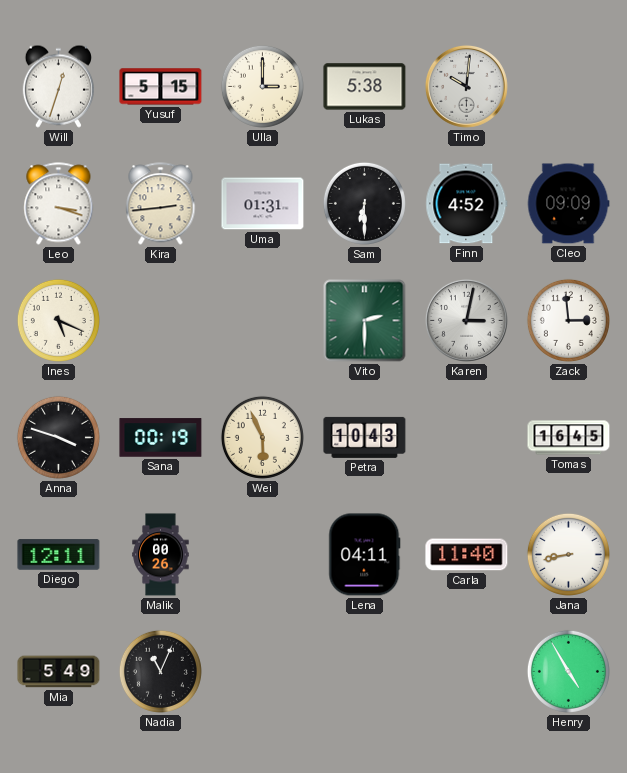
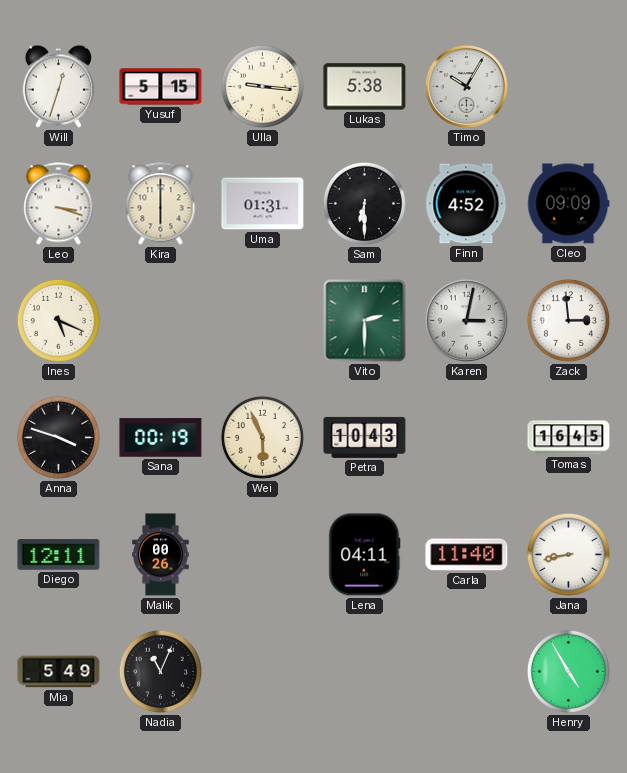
Ulla: 3:00 -> 9:16
Timo: 10:01 -> 10:05
Kira: 2:44 -> 6:00
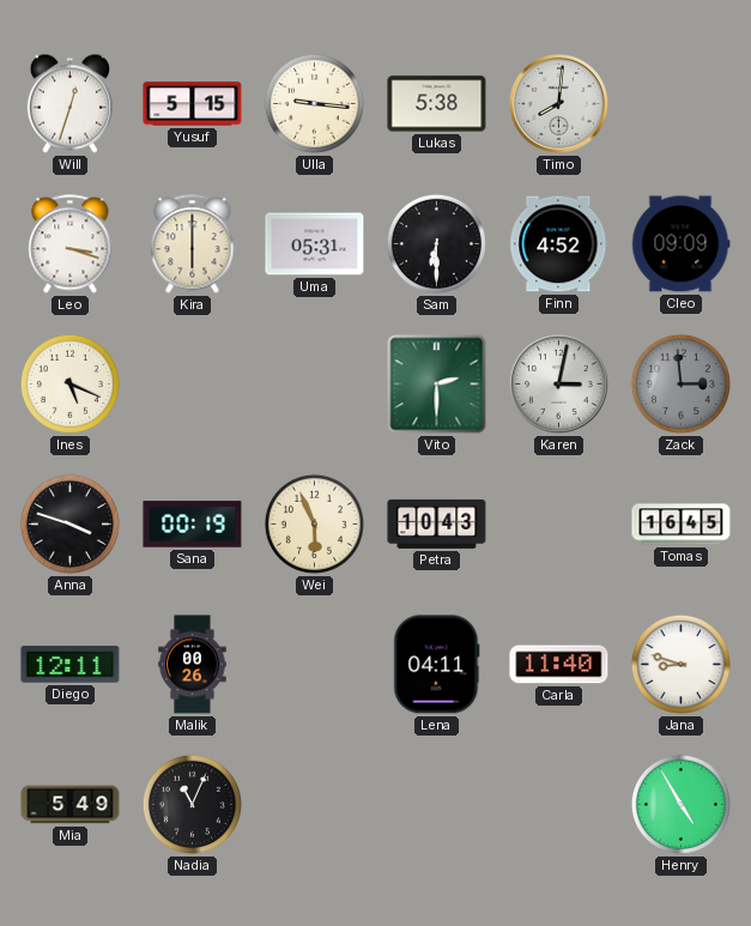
Timo: 10:05 -> 8:01
Uma: 01:31 -> 05:31
Zack dial: white -> grey
Jana: 8:43 -> 8:48
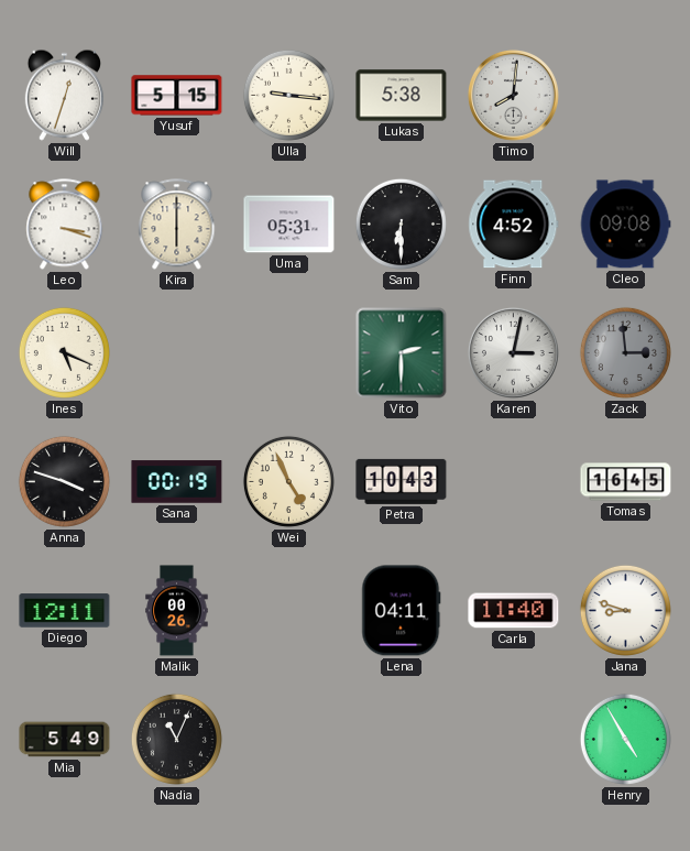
Cleo: 09:09 -> 09:08
Wei: 5:56 -> 4:56
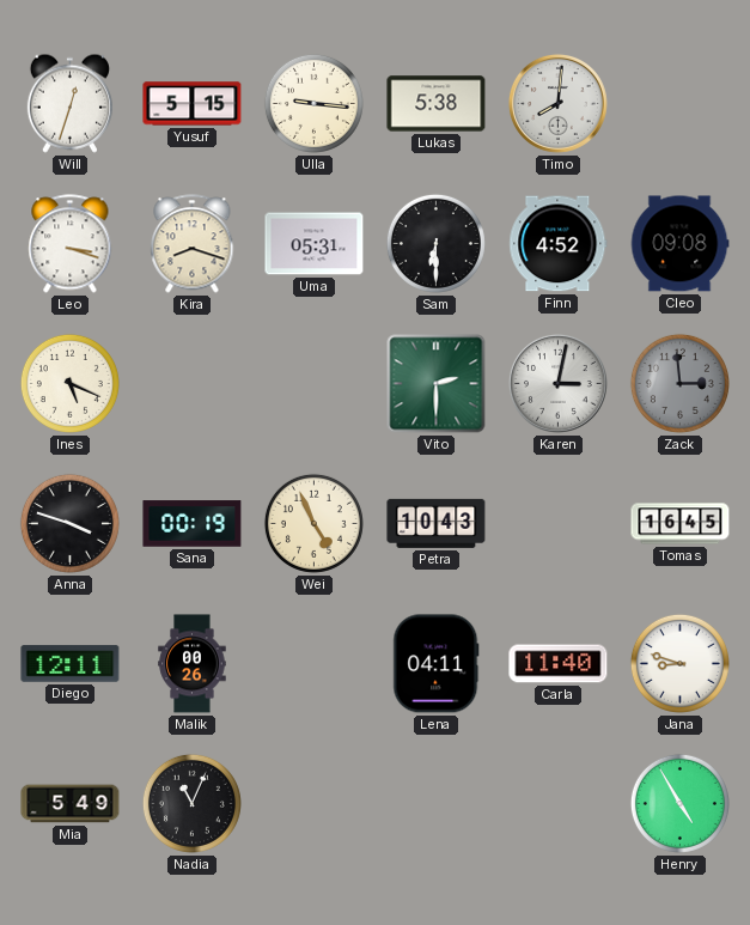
Kira: 6:00 -> 8:18
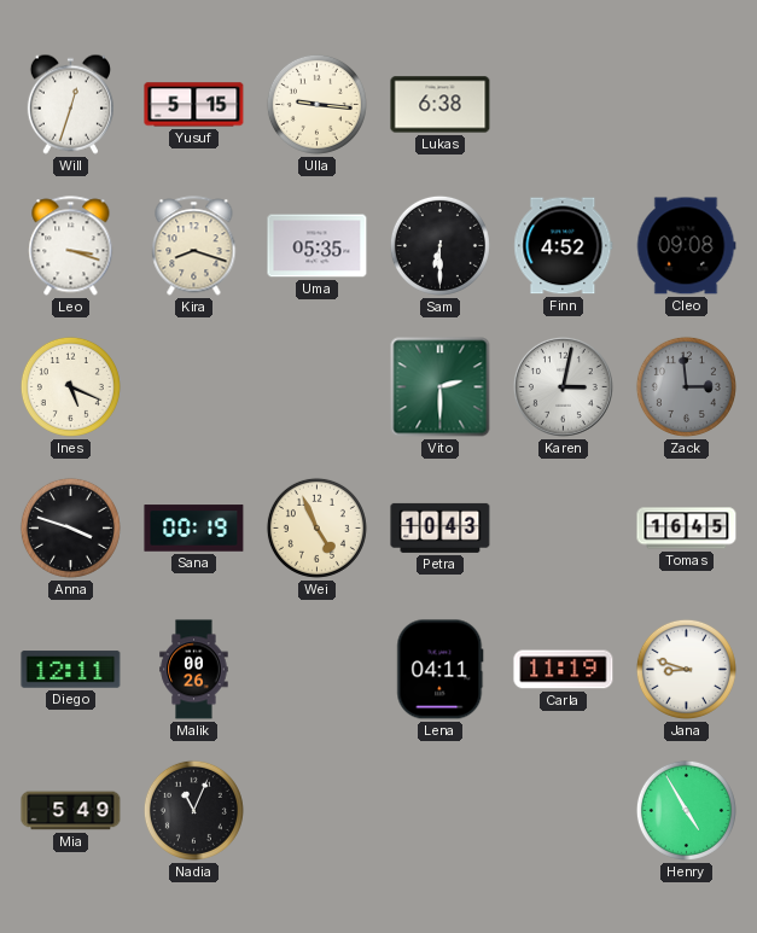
Lukas: 5:38 -> 6:38
Timo: 8:01 -> none
Uma: 05:31 -> 05:35
Carla: 11:40 -> 11:19
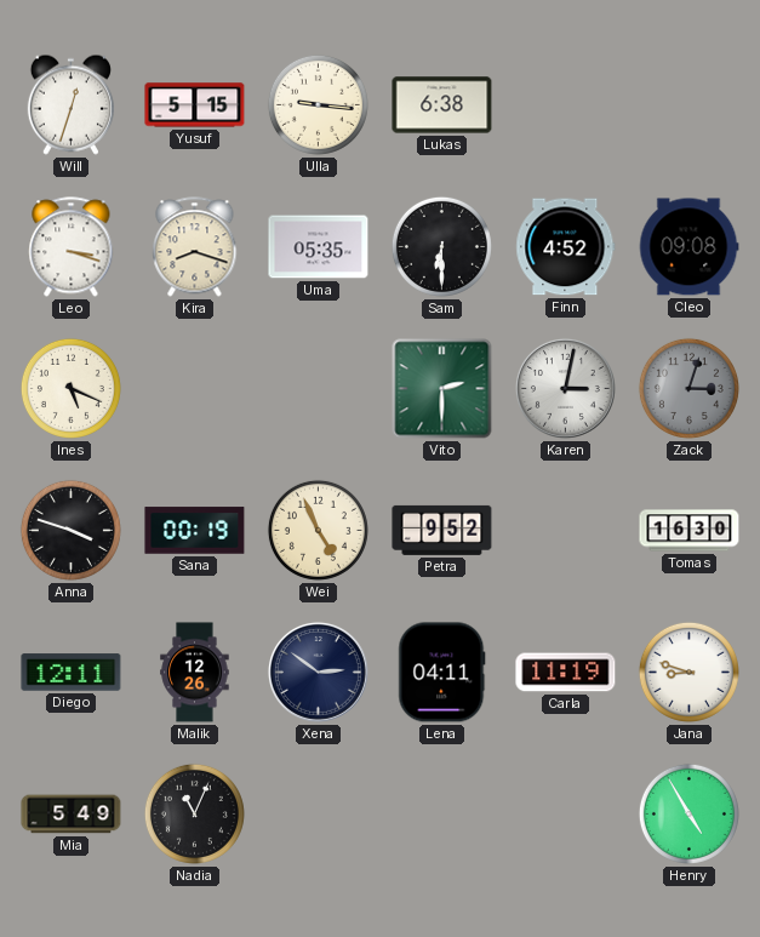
Zack: 2:59 -> 3:03
Petra: 10:43 -> 9:52
Tomas: 16:45 -> 16:30
Malik: 00:26 -> 12:26
Xena: none -> 2:51
